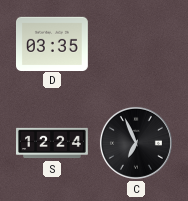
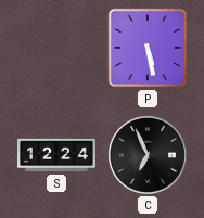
D: 03:35 -> none
P: none -> 5:28
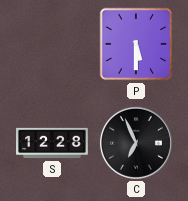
P: 5:28 -> 5:30
S: 12:24 -> 12:28
